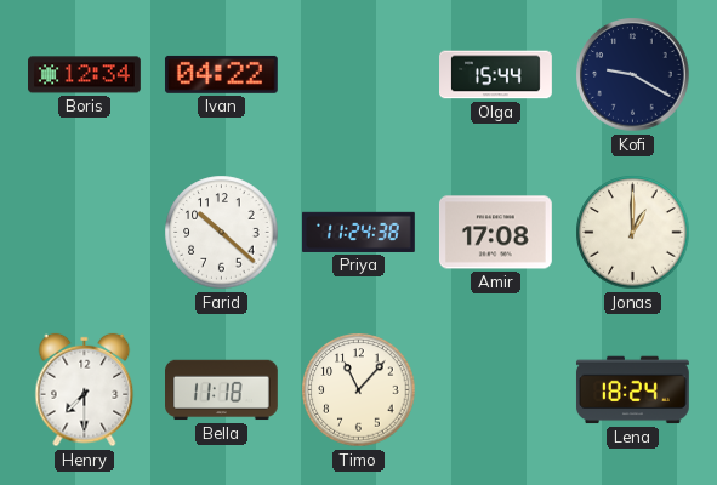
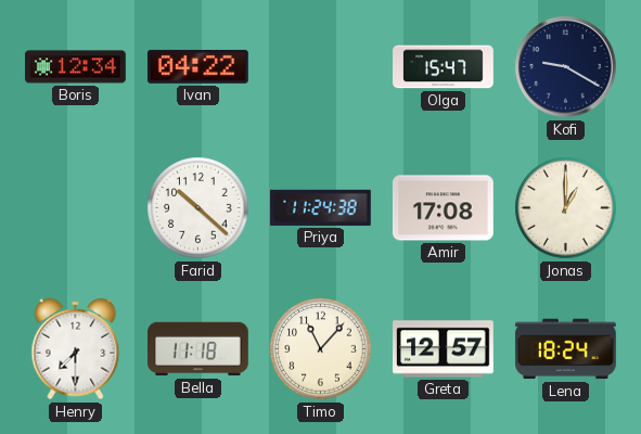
Olga: 15:44 -> 15:47
Greta: none -> 12:57
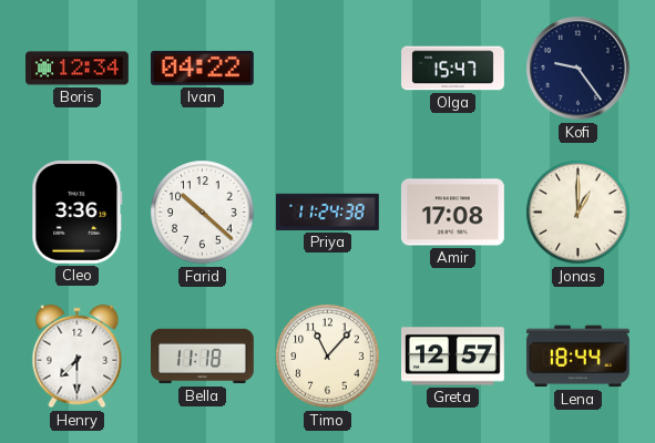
Kofi: 9:20 -> 9:24
Cleo: none -> 3:36
Lena: 18:24 -> 18:44
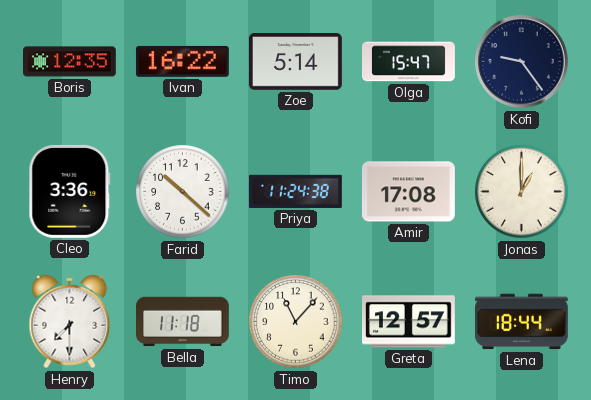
Boris: 12:34 -> 12:35
Ivan: 04:22 -> 16:22
Zoe: none -> 5:14
